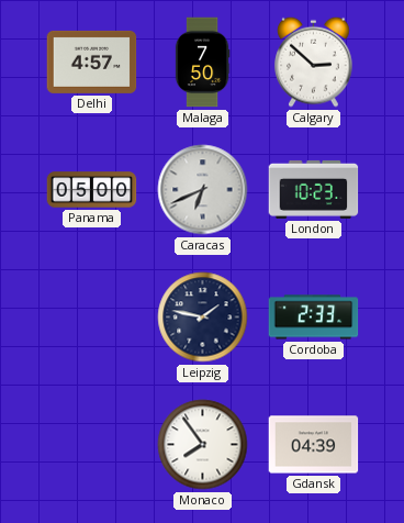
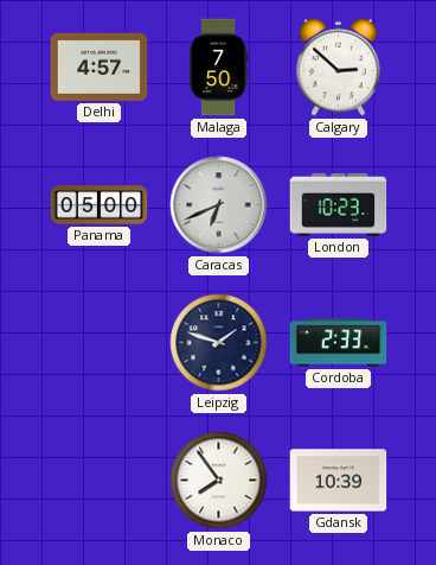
Leipzig: 1:47 -> 1:48
Gdansk: 04:39 -> 10:39
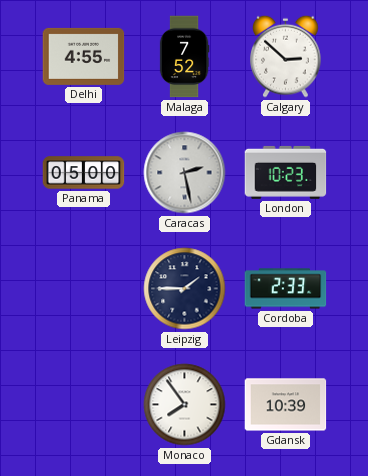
Delhi: 4:57 -> 4:55
Malaga: 7:50 -> 7:52
Caracas: 6:41 -> 2:28
Leipzig: 1:48 -> 1:45
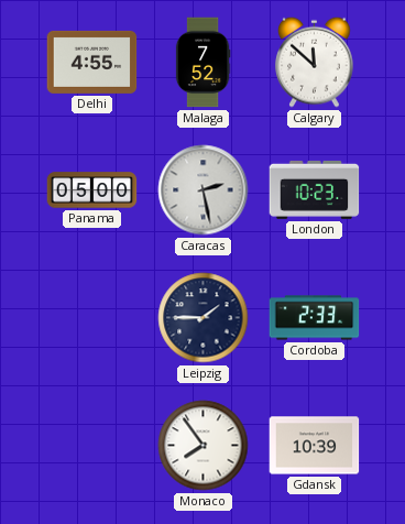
Calgary: 2:52 -> 11:52
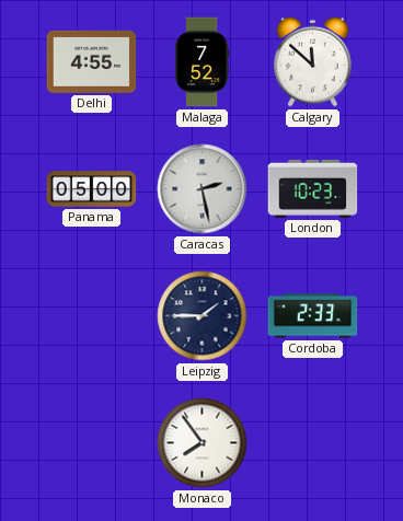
Gdansk: 10:39 -> none
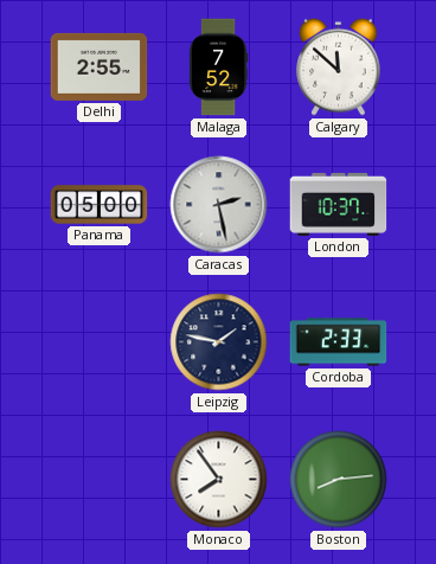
Delhi: 4:55 -> 2:55
London: 10:23 -> 10:37
Leipzig: 1:45 -> 1:47
Boston: none -> 8:14
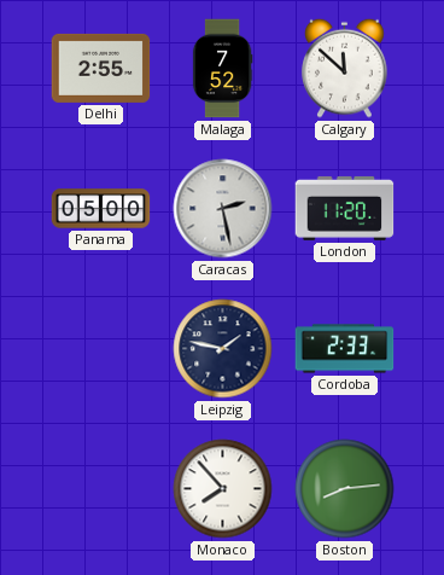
London: 10:37 -> 11:20
Monaco: 7:54 -> 7:53
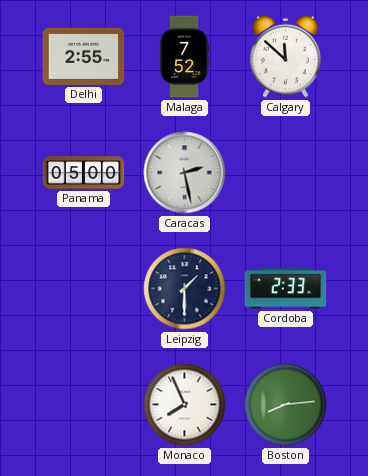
London: 11:20 -> none
Leipzig: 1:47 -> 1:30
Monaco: 7:53 -> 7:56
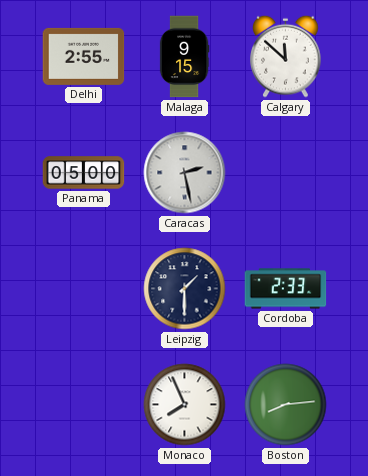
Malaga: 7:52 -> 9:15
